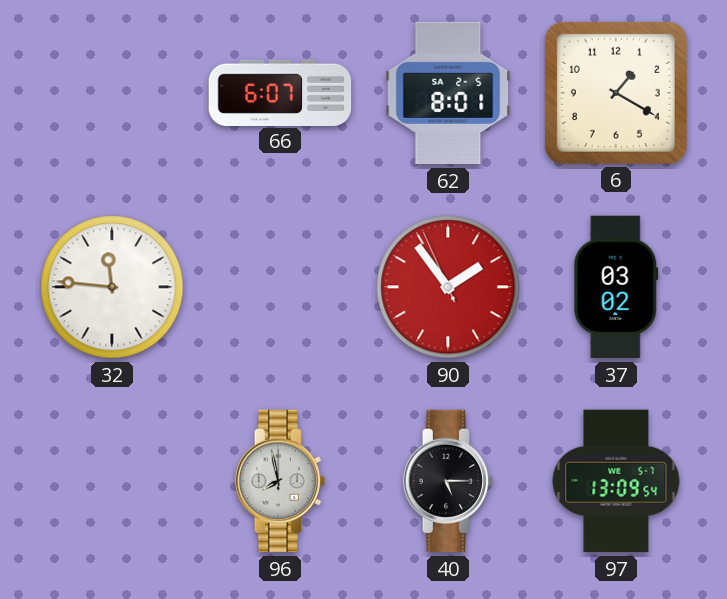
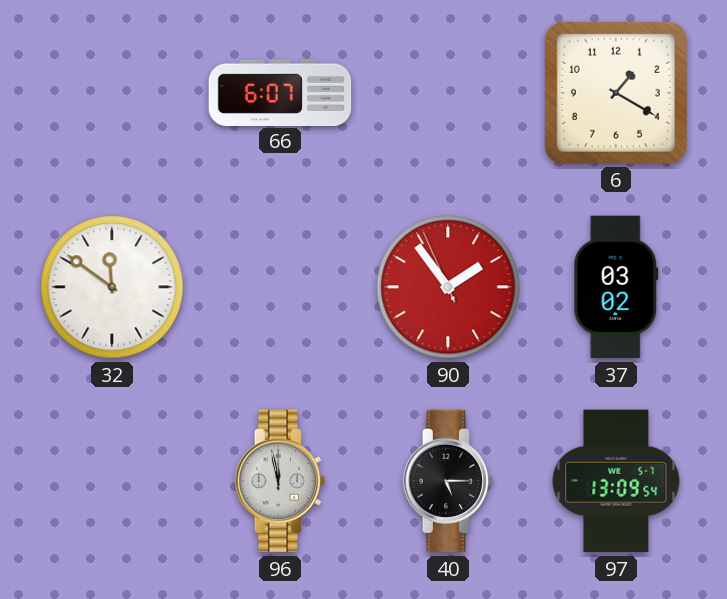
62: 8:01 -> none
32: 11:46 -> 11:51
96: 7:58 -> 11:58
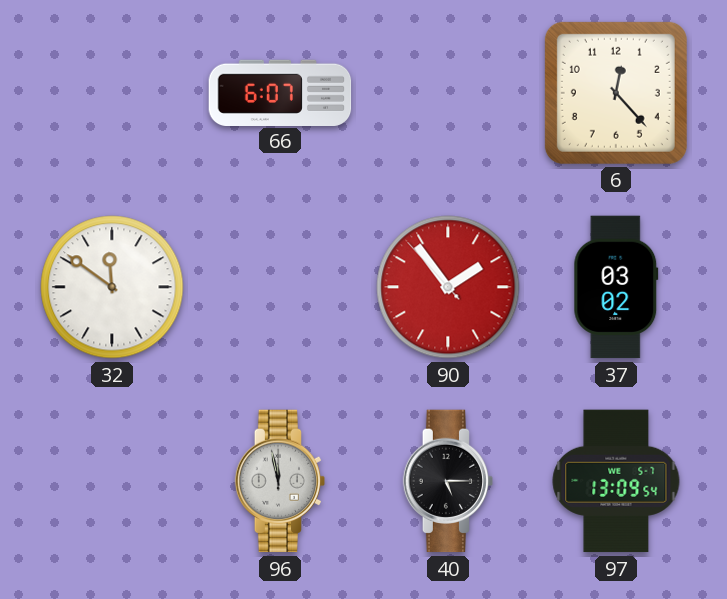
6: 1:20 -> 12:23
90: 1:53:56 -> 1:53:53
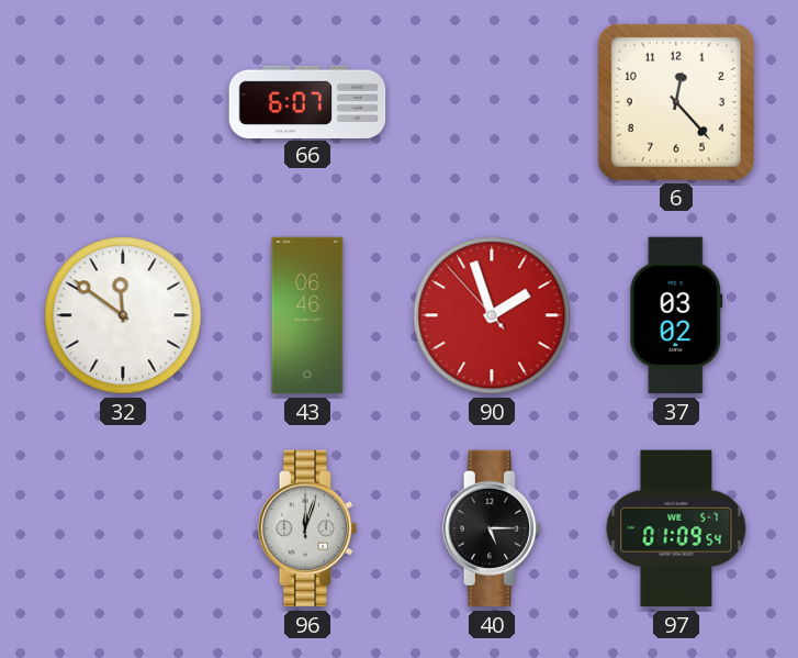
43: none -> 06:46
90: 1:53 -> 1:56
96: 11:58 -> 12:03
97: 13:09 -> 01:09
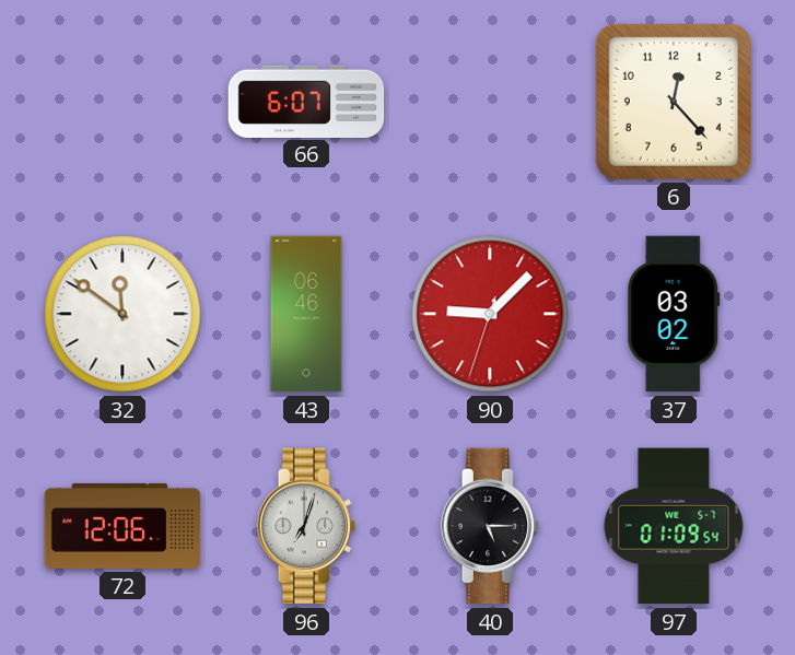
90: 1:56 -> 9:07
72: none -> 12:06
96: 12:03 -> 7:03
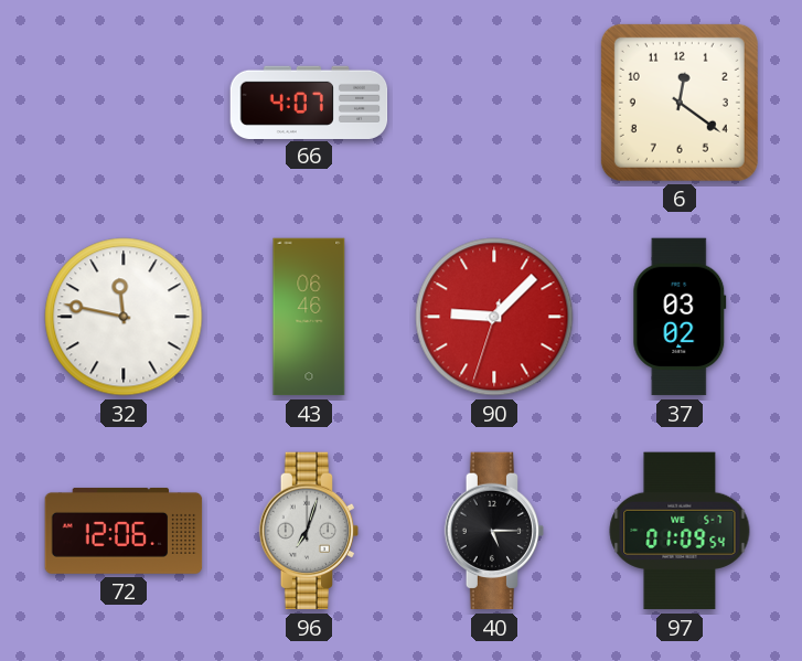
66: 6:07 -> 4:07
6: 12:23 -> 12:21
32: 11:51 -> 11:47
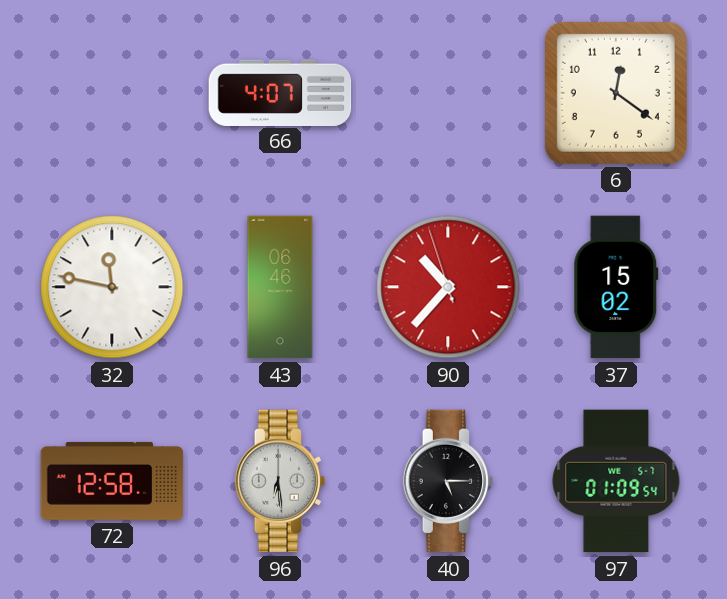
90: 9:07 -> 10:36
37: 03:02 -> 15:02
72: 12:06 -> 12:58
96: 7:03 -> 6:29
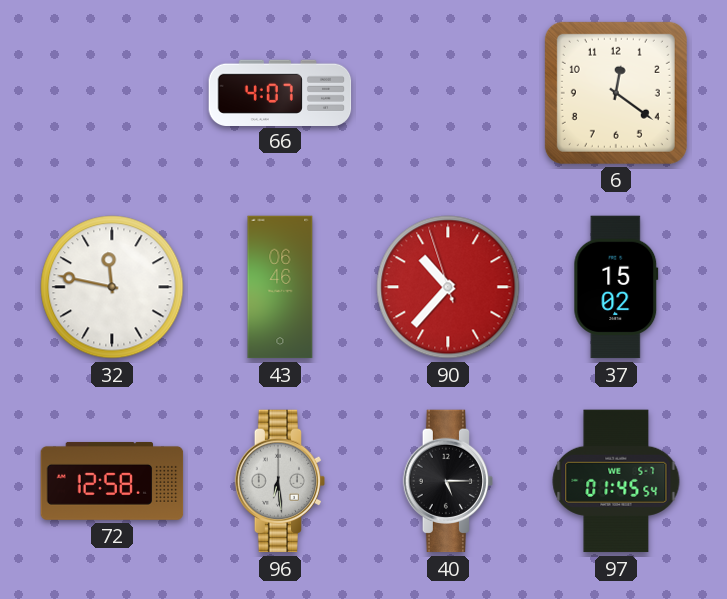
97: 01:09 -> 01:45
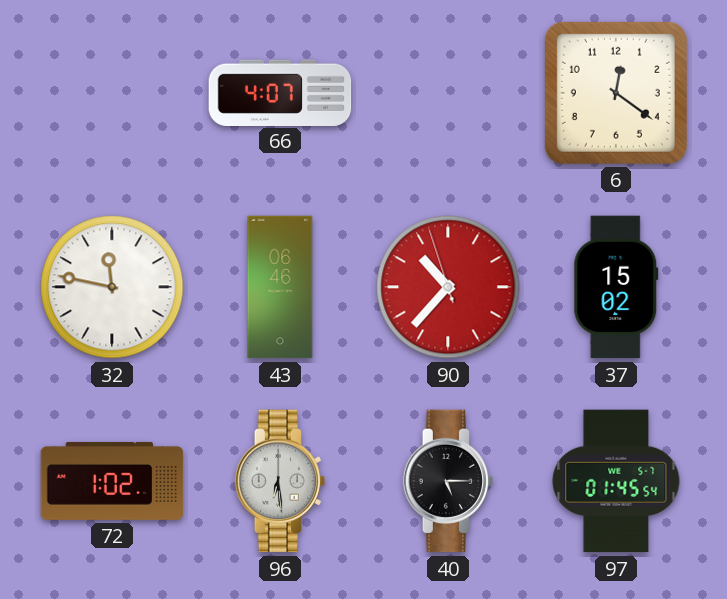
72: 12:58 -> 1:02
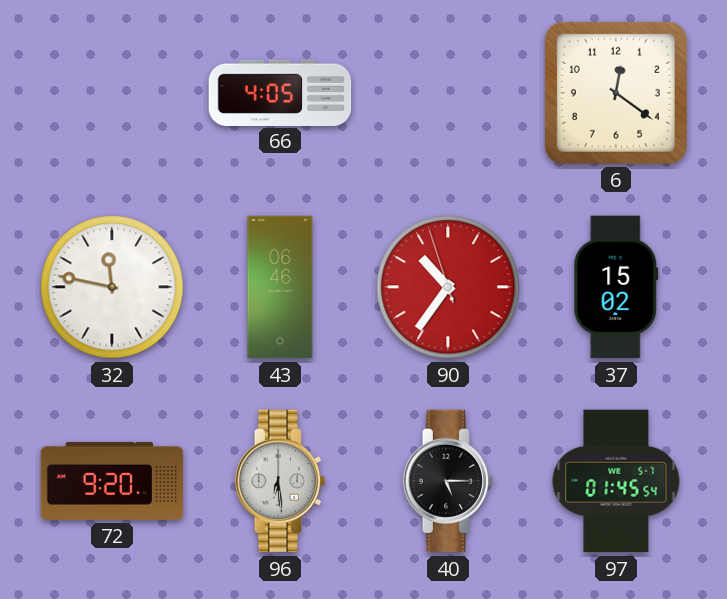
66: 4:07 -> 4:05
90: 10:36 -> 10:35
72: 1:02 -> 9:20
